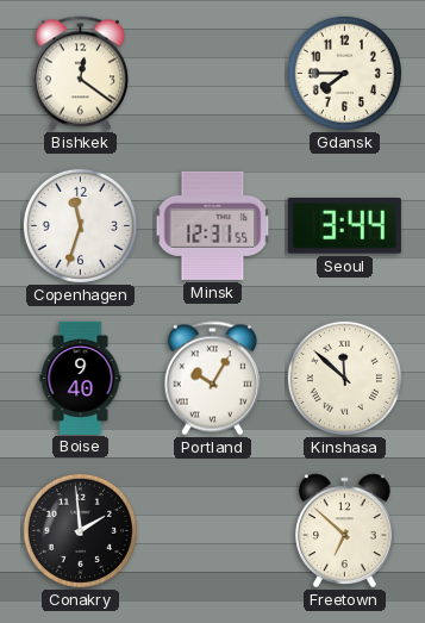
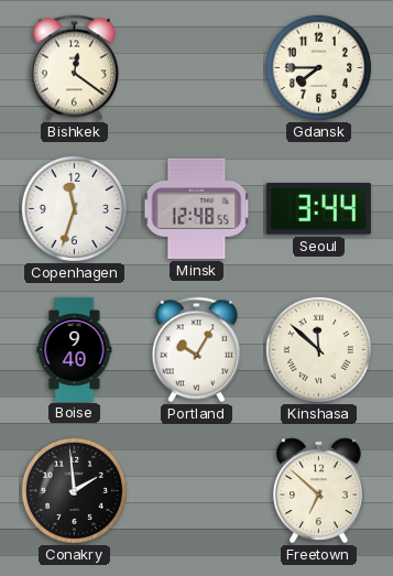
Minsk: 12:31 -> 12:48
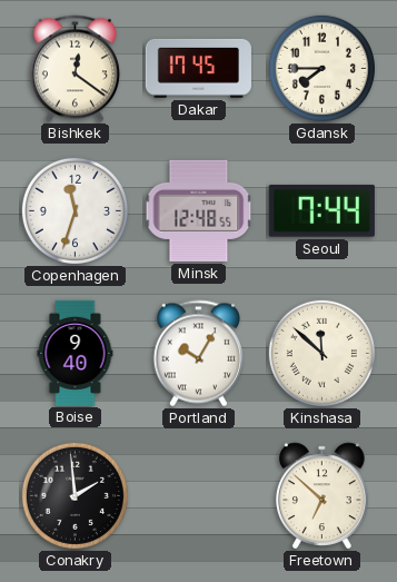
Dakar: none -> 17:45
Seoul: 3:44 -> 7:44
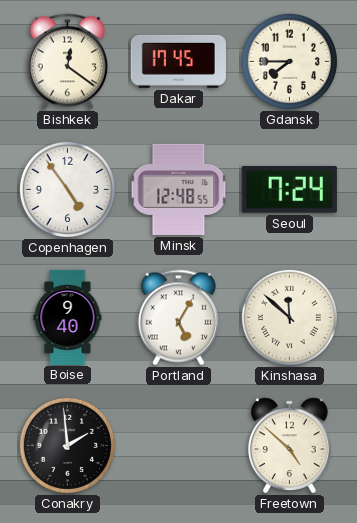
Copenhagen: 11:33 -> 4:54
Seoul: 7:44 -> 7:24
Portland: 10:05 -> 5:05
Freetown: 6:52 -> 4:52
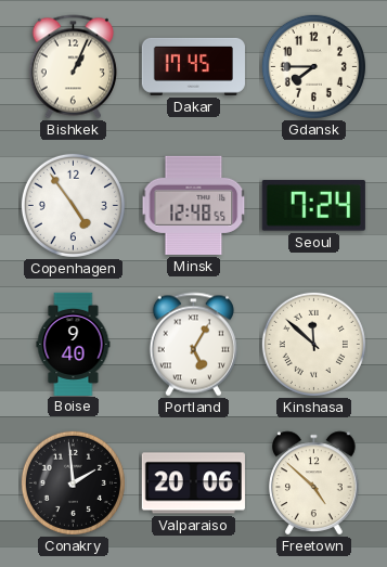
Bishkek: 12:21 -> 1:04
Valparaiso: none -> 20:06
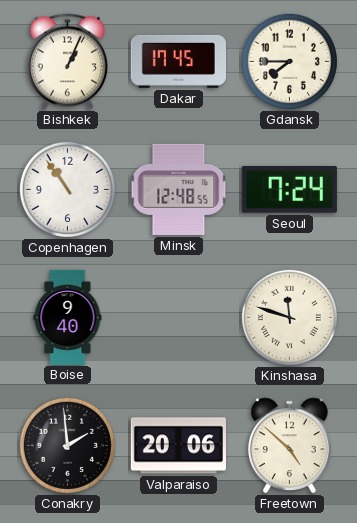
Copenhagen: 4:54 -> 10:54
Portland: 5:05 -> none
Kinshasa: 11:52 -> 11:48
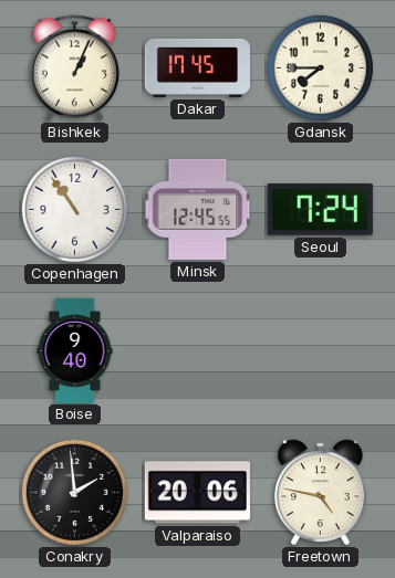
Minsk: 12:48 -> 12:45
Kinshasa: 11:48 -> none
Freetown: 4:52 -> 4:47
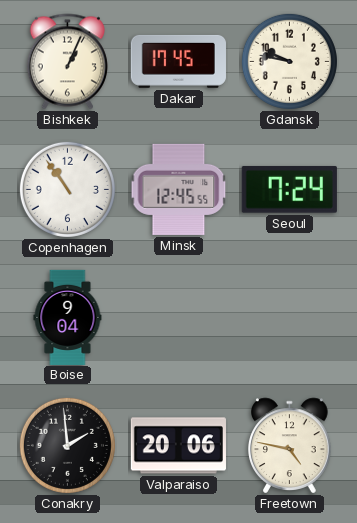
Gdansk: 7:45 -> 9:47
Boise: 9:40 -> 9:04
